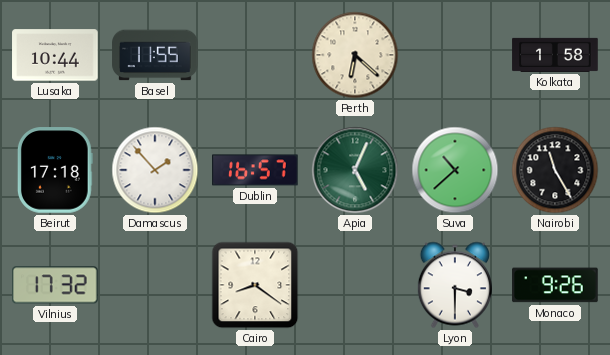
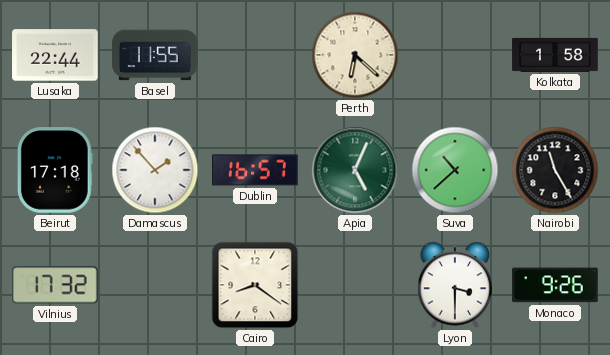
Lusaka: 10:44 -> 22:44
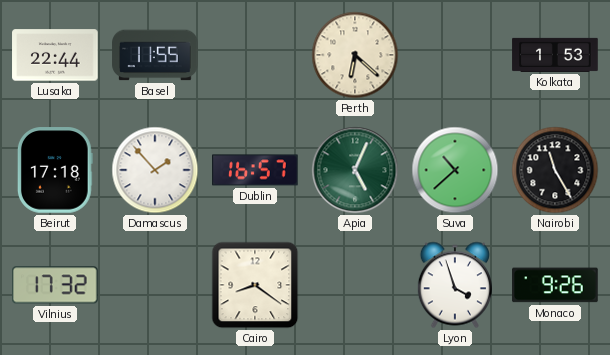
Kolkata: 1:58 -> 1:53
Lyon: 3:30 -> 3:57
